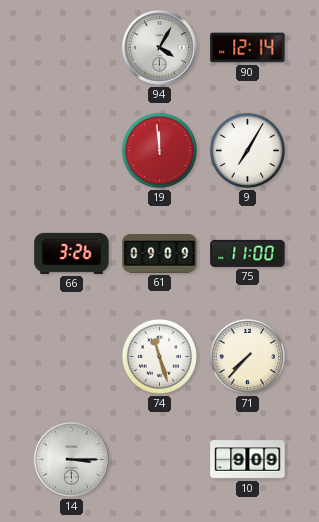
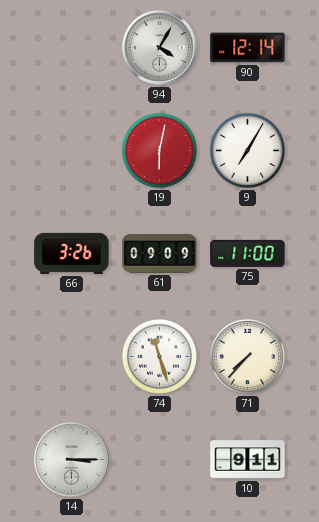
19: 11:59 -> 6:02
10: 9:09 -> 9:11
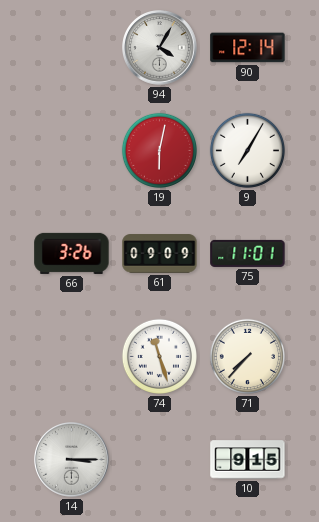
75: 11:00 -> 11:01
10: 9:11 -> 9:15
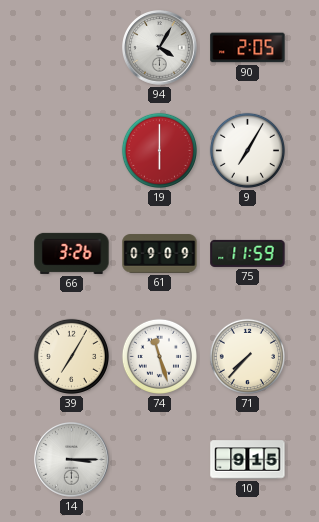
90: 12:14 -> 2:05
19: 6:02 -> 6:00
75: 11:01 -> 11:59
39: none -> 7:05
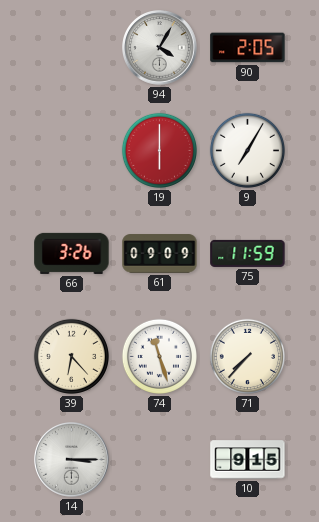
39: 7:05 -> 6:23
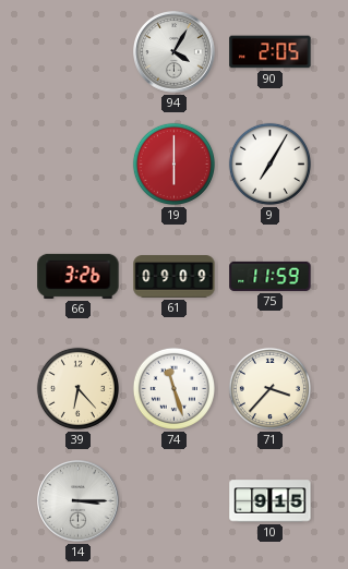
71: 7:37 -> 3:37
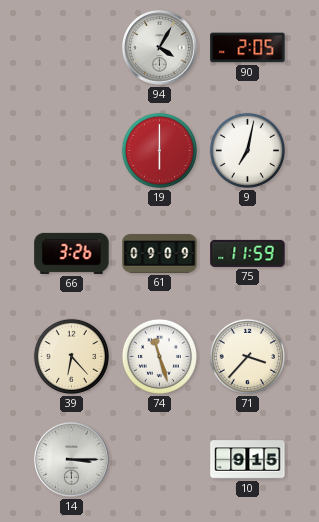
9: 7:05 -> 7:02
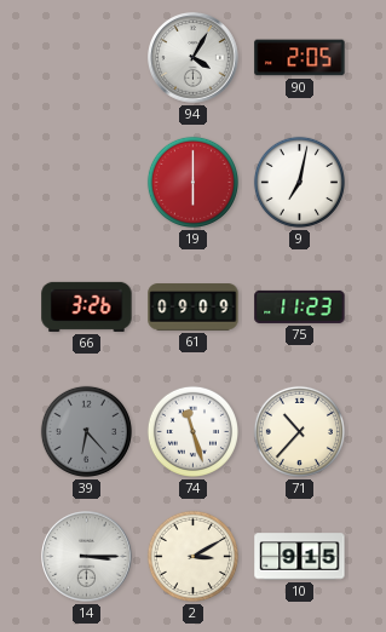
75: 11:59 -> 11:23
39 dial: cream -> grey
71: 3:37 -> 10:37
2: none -> 3:10
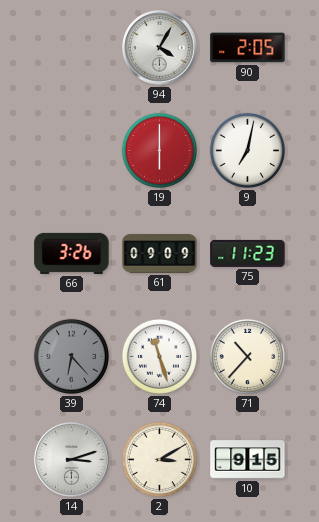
14: 3:15 -> 3:12
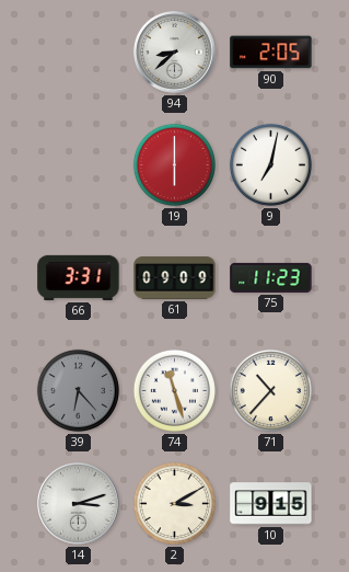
94: 4:05 -> 8:38
66: 3:26 -> 3:31
